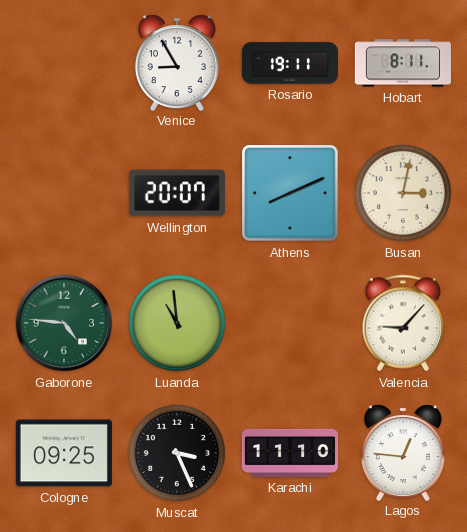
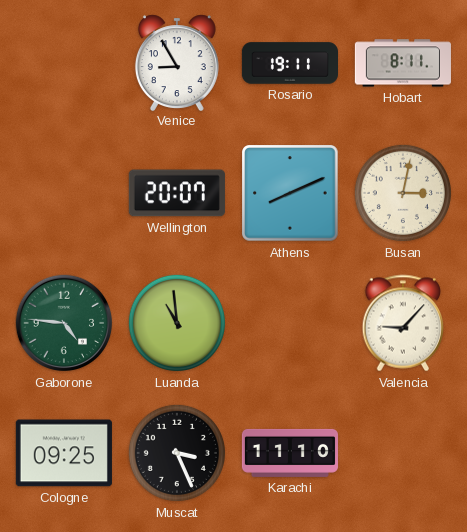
Lagos: 12:46 -> none
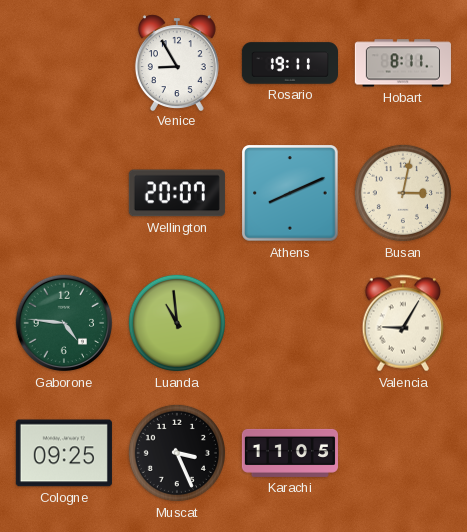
Valencia: 9:07 -> 9:05
Karachi: 11:10 -> 11:05
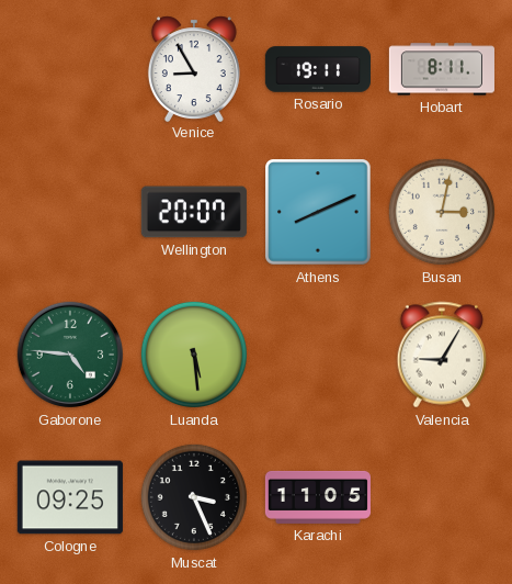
Luanda: 10:59 -> 5:29
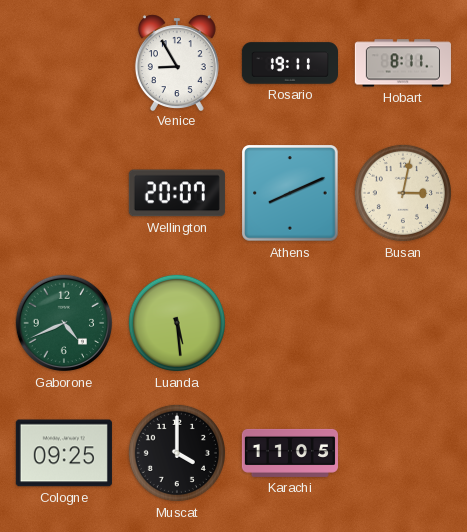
Gaborone: 4:46 -> 4:41
Valencia: 9:05 -> none
Muscat: 3:26 -> 4:00
